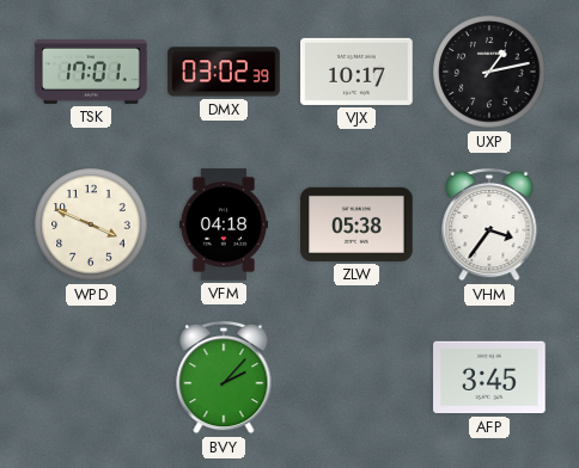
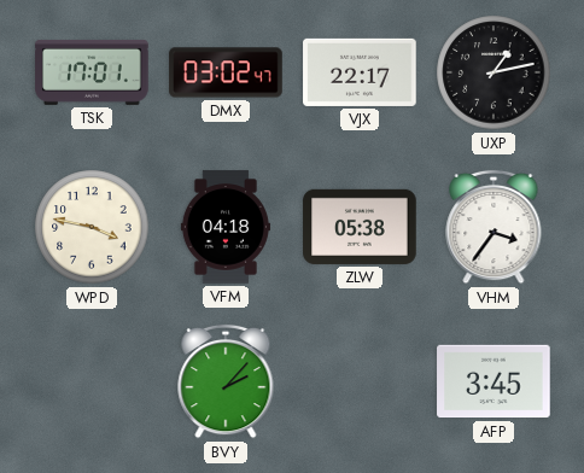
DMX: 03:02:39 -> 03:02:47
VJX: 10:17 -> 22:17
WPD: 3:49 -> 3:47
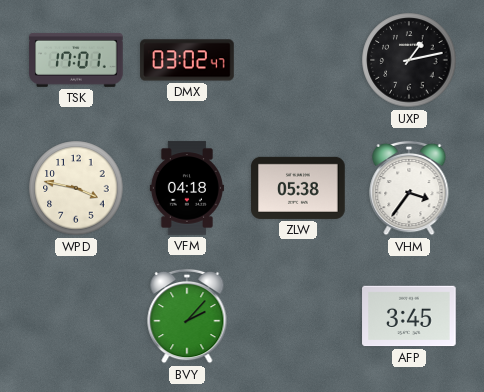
VJX: 22:17 -> none
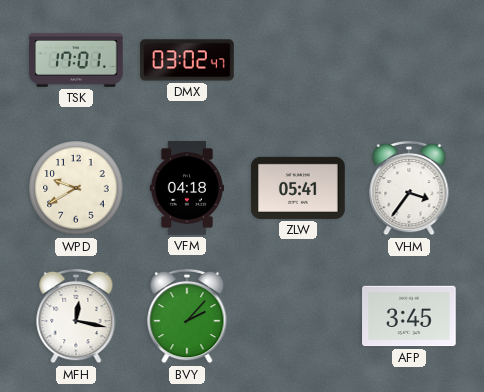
UXP: 1:13 -> none
WPD: 3:47 -> 9:40
ZLW: 05:38 -> 05:41
MFH: none -> 12:17
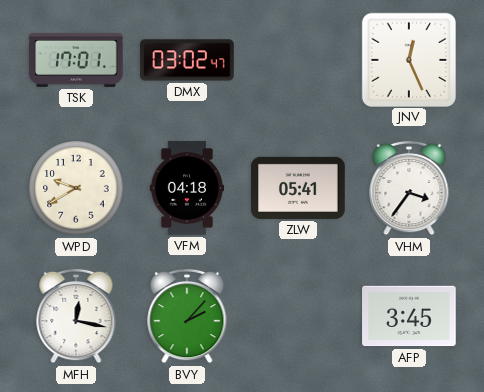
JNV: none -> 12:26
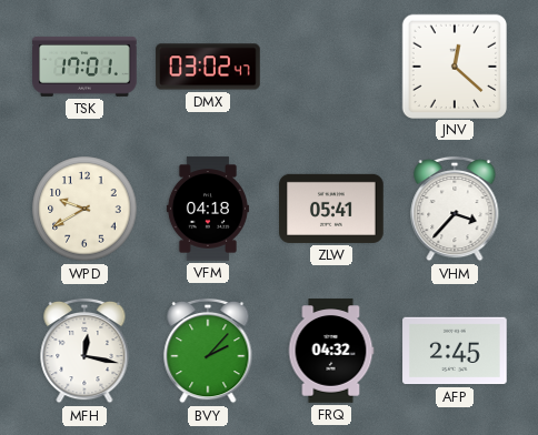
JNV: 12:26 -> 12:22
VHM: 3:36 -> 3:37
FRQ: none -> 04:32
AFP: 3:45 -> 2:45
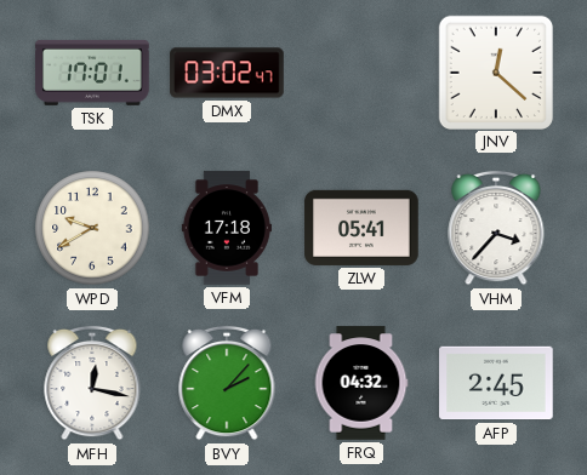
VFM: 04:18 -> 17:18
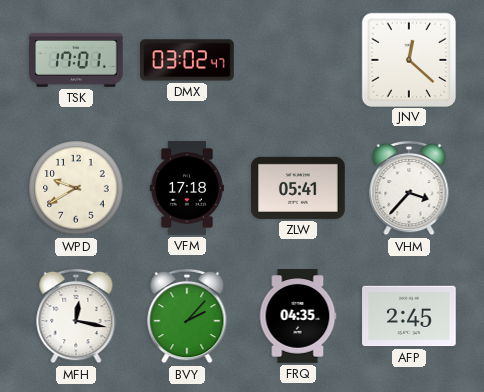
FRQ: 04:32 -> 04:35
